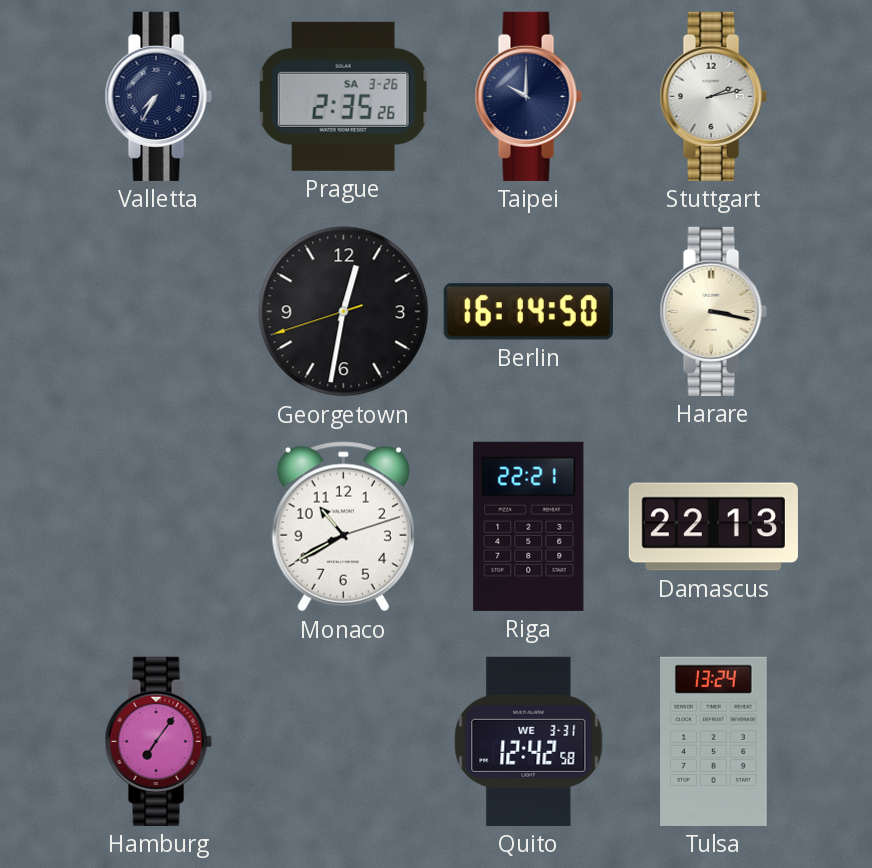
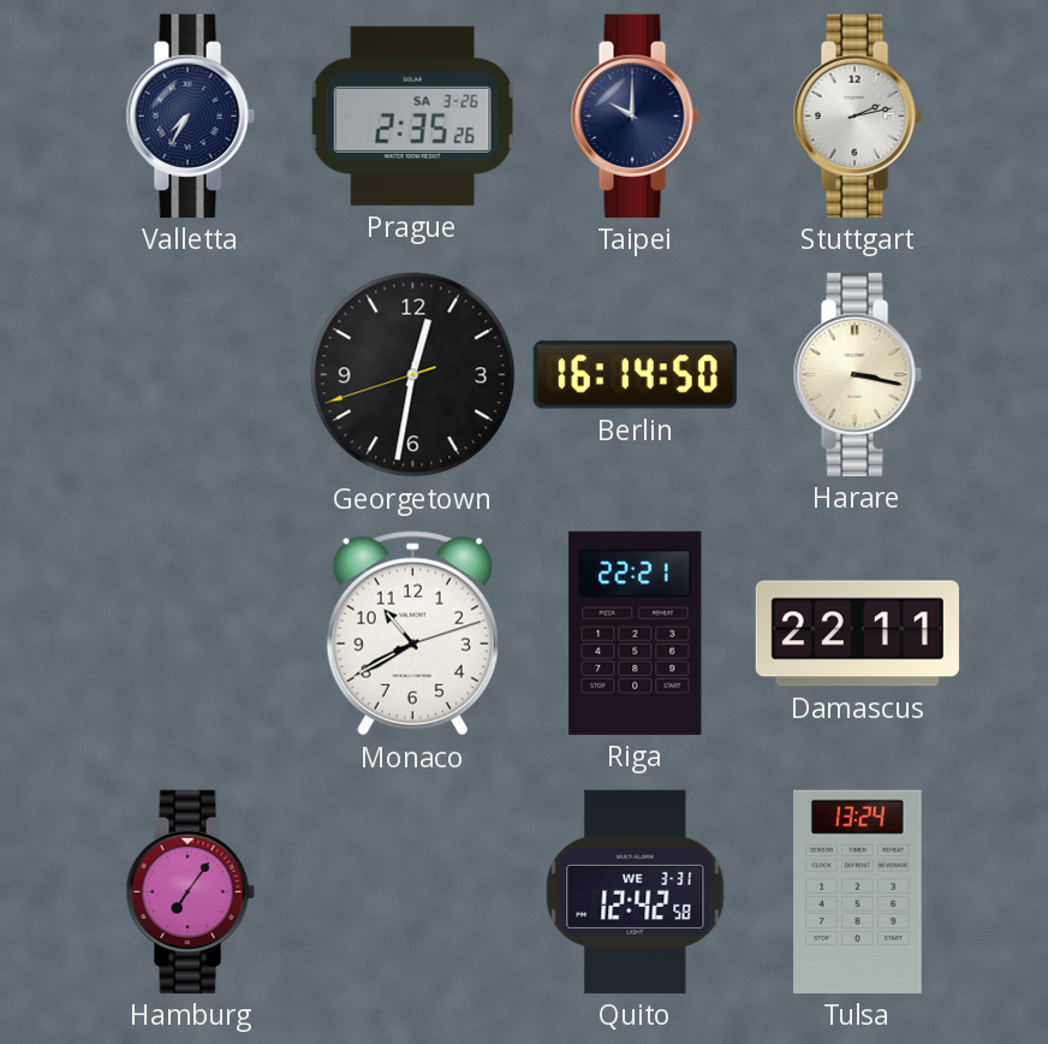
Damascus: 22:13 -> 22:11
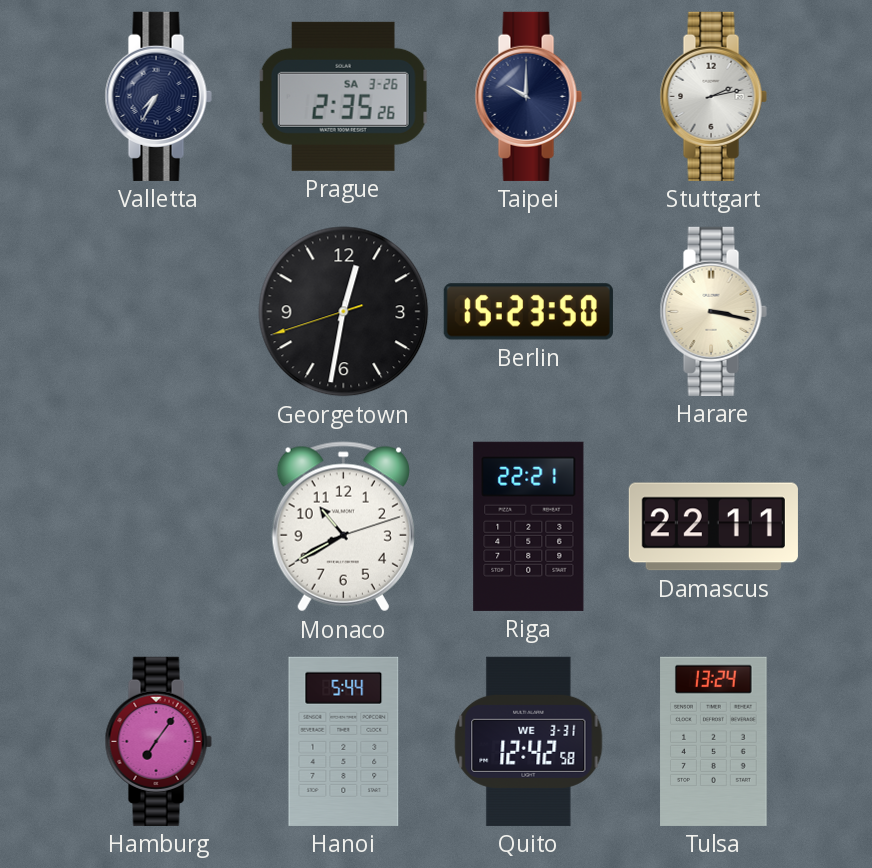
Berlin: 16:14 -> 15:23
Hanoi: none -> 5:44
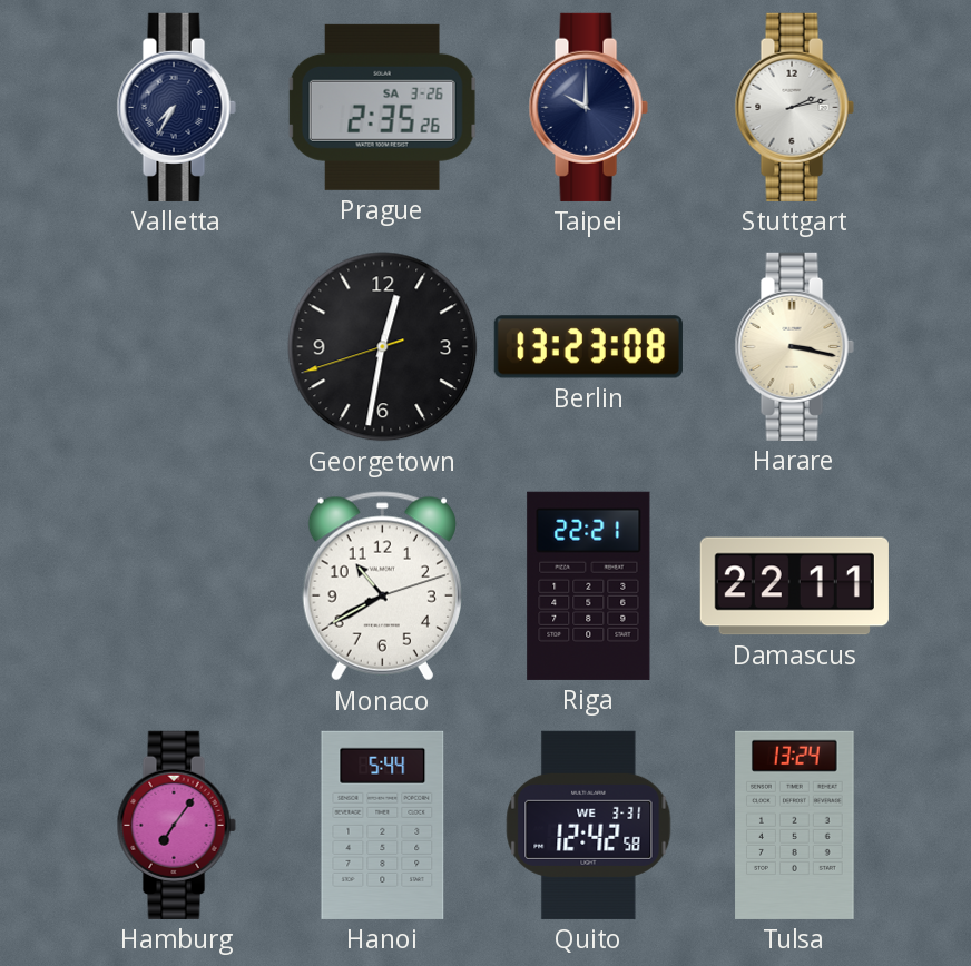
Berlin: 15:23 -> 13:23
